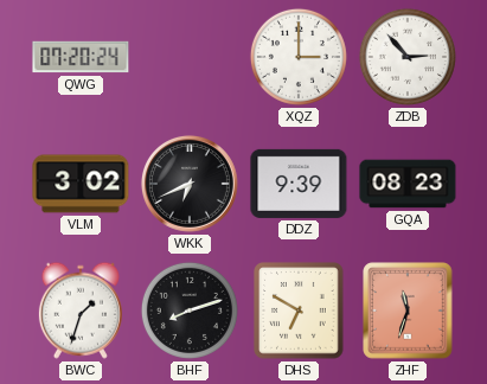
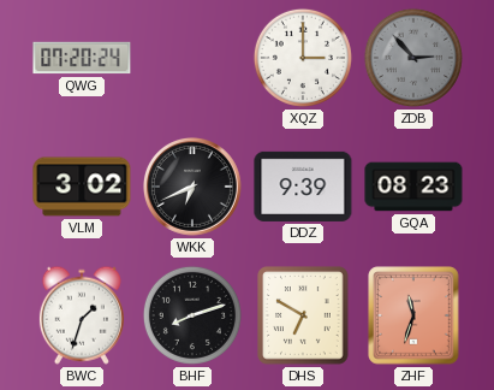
ZDB dial: white -> grey
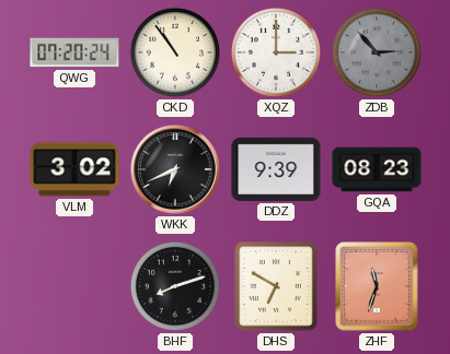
CKD: none -> 10:54
BWC: 1:33 -> none
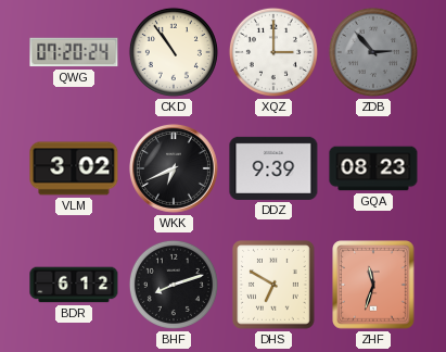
BDR: none -> 6:12
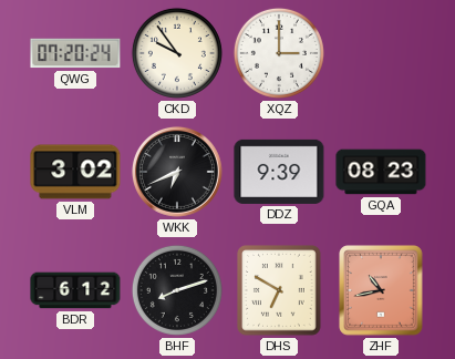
CKD: 10:54 -> 9:54
ZDB: 2:53 -> none
ZHF: 11:33 -> 10:43
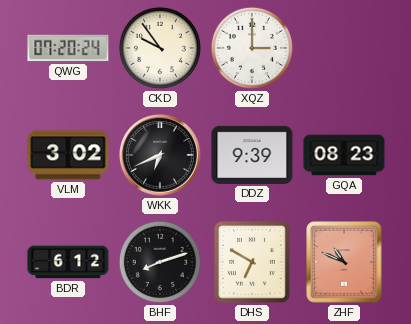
ZHF: 10:43 -> 10:49
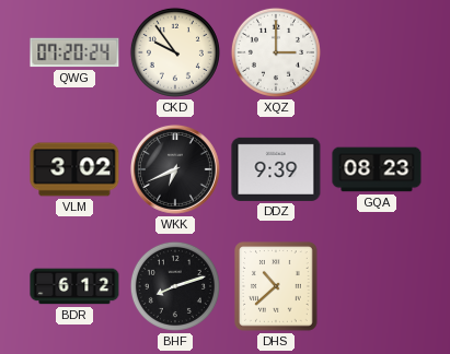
DHS: 6:50 -> 10:38
ZHF: 10:49 -> none
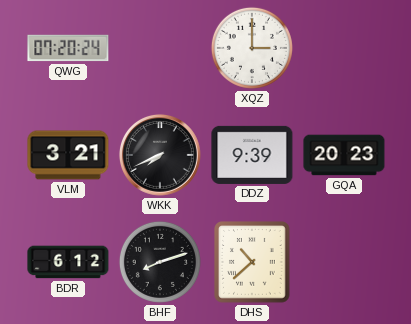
CKD: 9:54 -> none
VLM: 3:02 -> 3:21
WKK: 6:41 -> 7:41
GQA: 08:23 -> 20:23
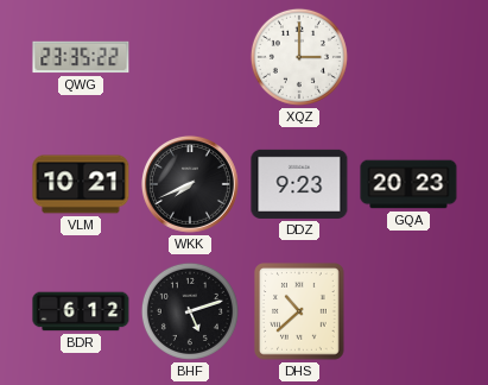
QWG: 07:20 -> 23:35
VLM: 3:21 -> 10:21
DDZ: 9:39 -> 9:23
BHF: 8:12 -> 5:12
